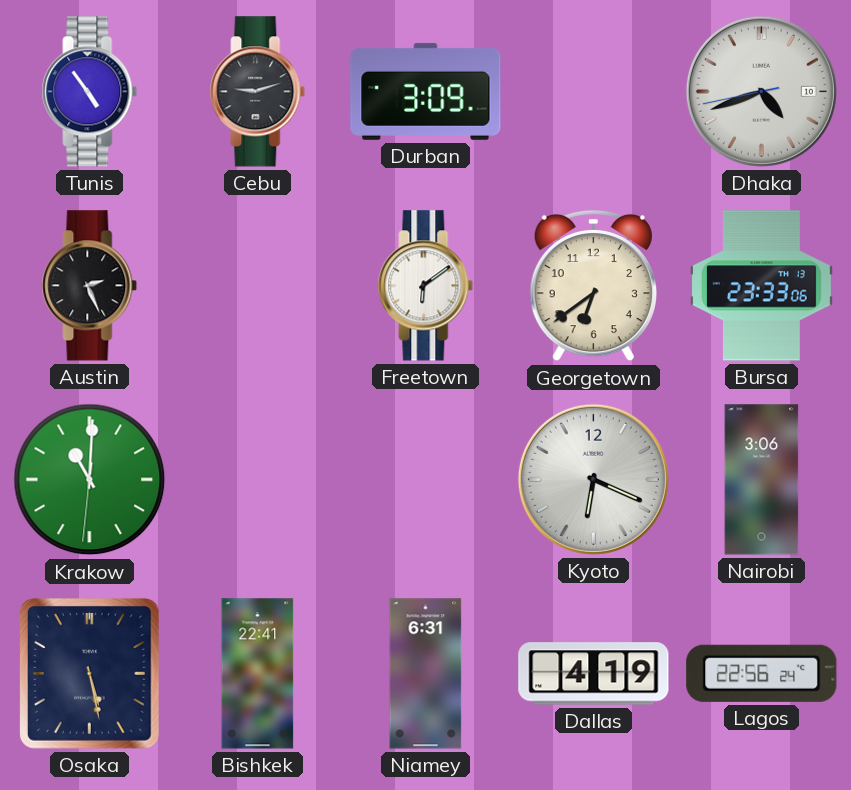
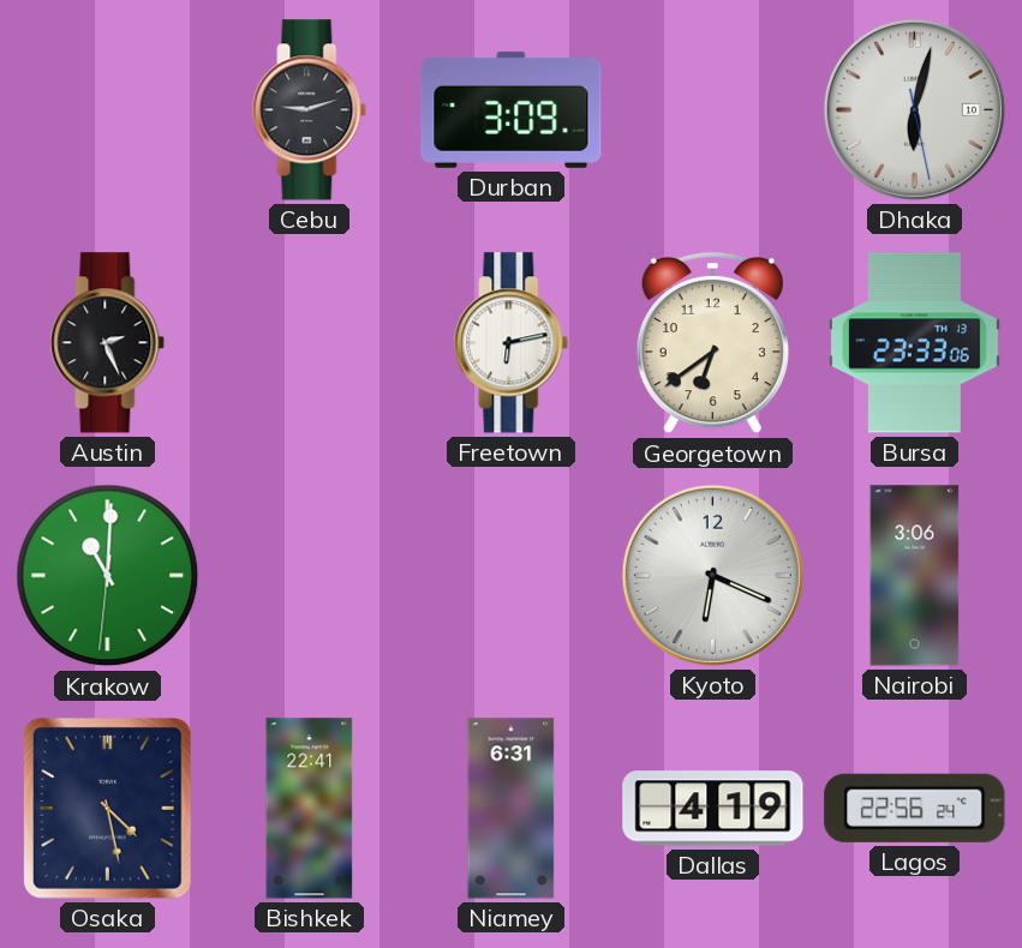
Tunis: 4:54 -> none
Dhaka: 4:41 -> 6:02
Freetown: 6:09 -> 6:13
Osaka: 5:28 -> 4:28
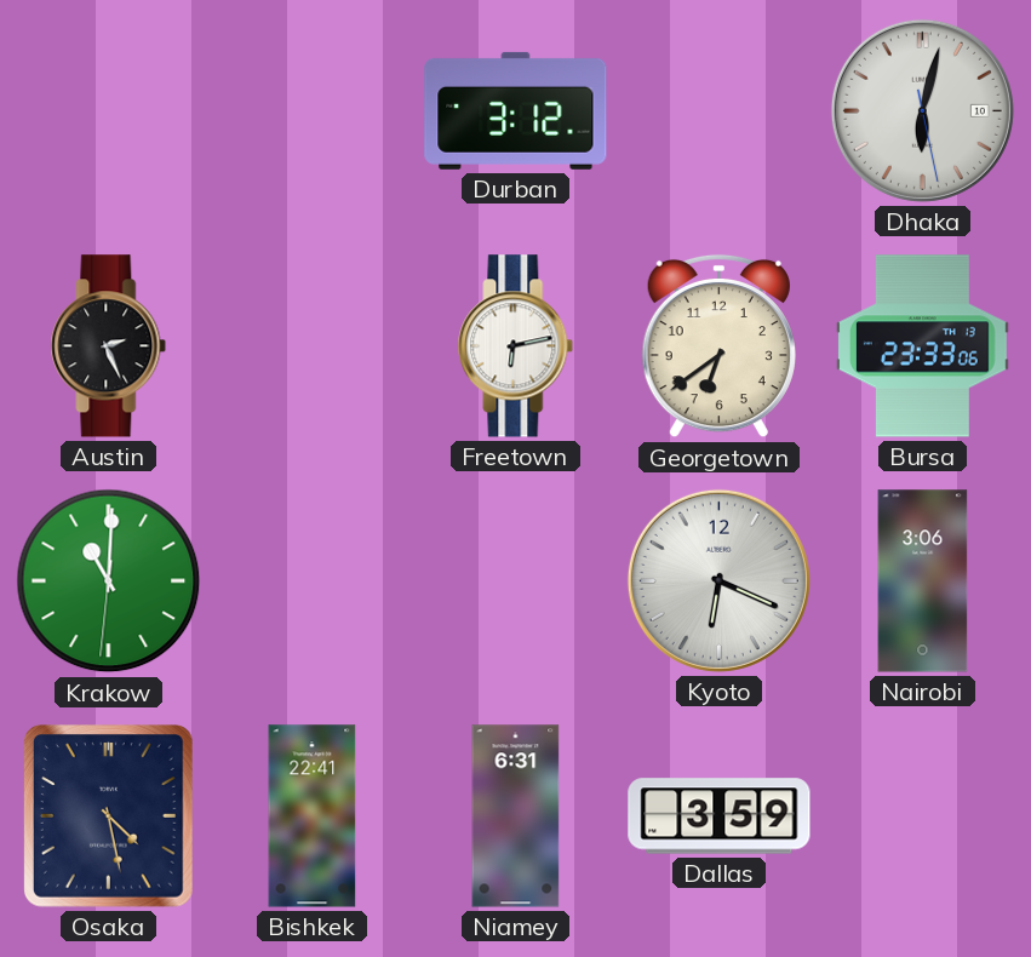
Cebu: 9:12 -> none
Durban: 3:09 -> 3:12
Dallas: 4:19 -> 3:59
Lagos: 22:56 -> none
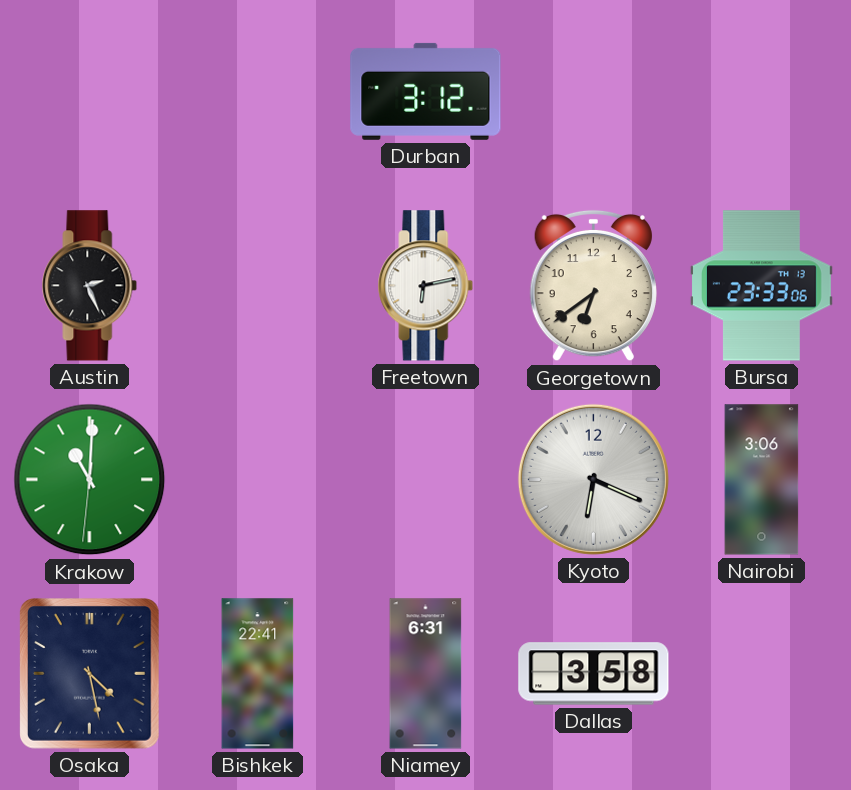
Dhaka: 6:02 -> none
Dallas: 3:59 -> 3:58
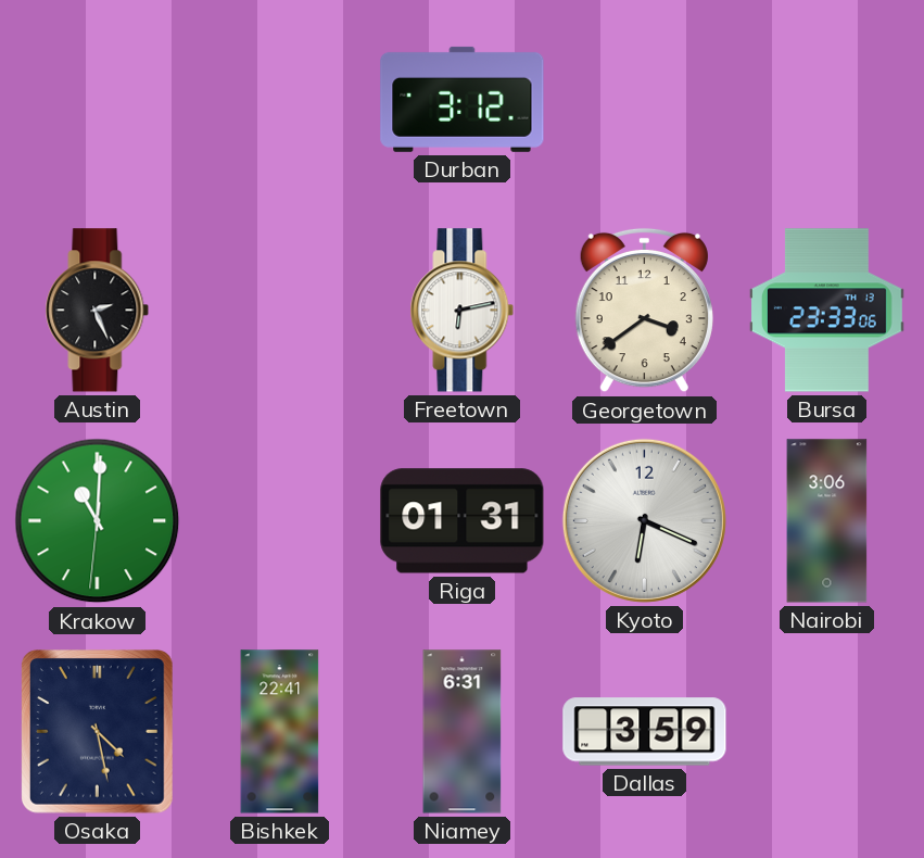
Georgetown: 6:39 -> 3:39
Riga: none -> 01:31
Dallas: 3:58 -> 3:59
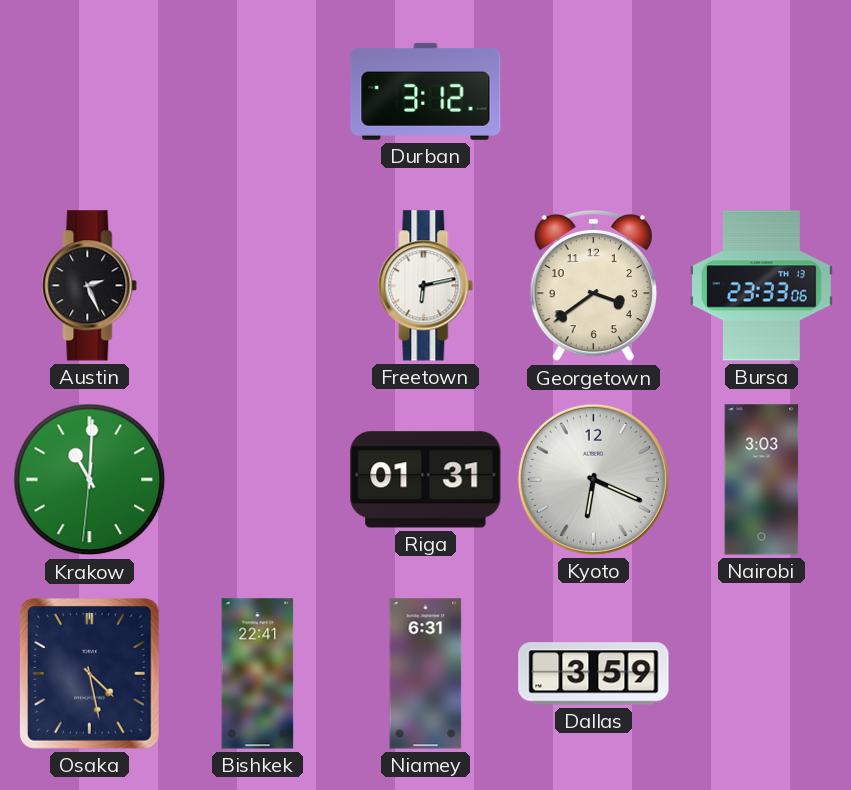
Nairobi: 3:06 -> 3:03
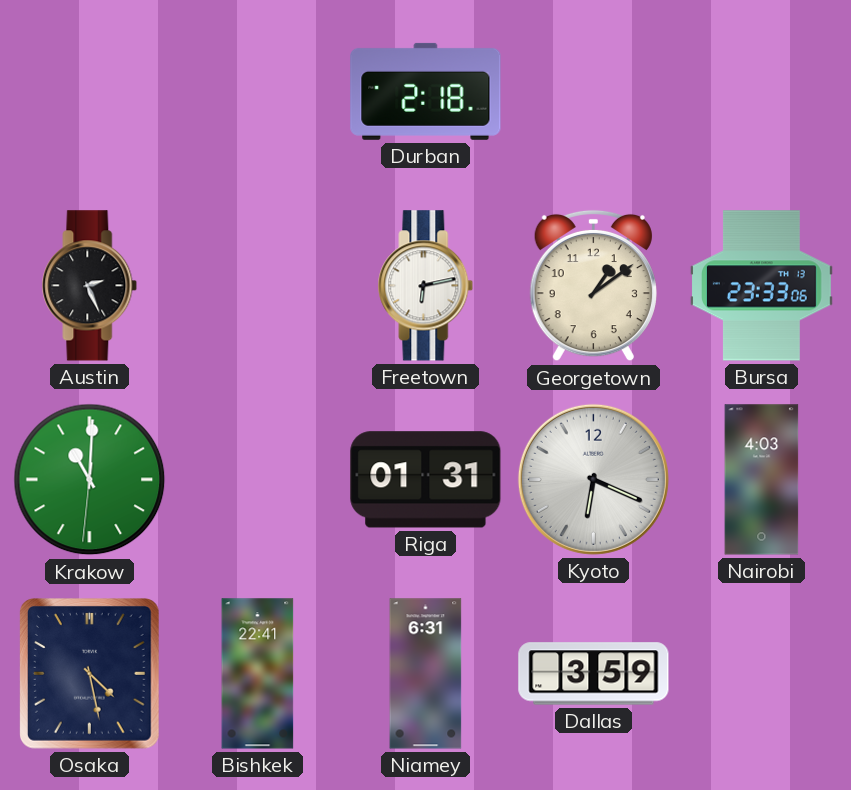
Durban: 3:12 -> 2:18
Georgetown: 3:39 -> 1:09
Nairobi: 3:03 -> 4:03
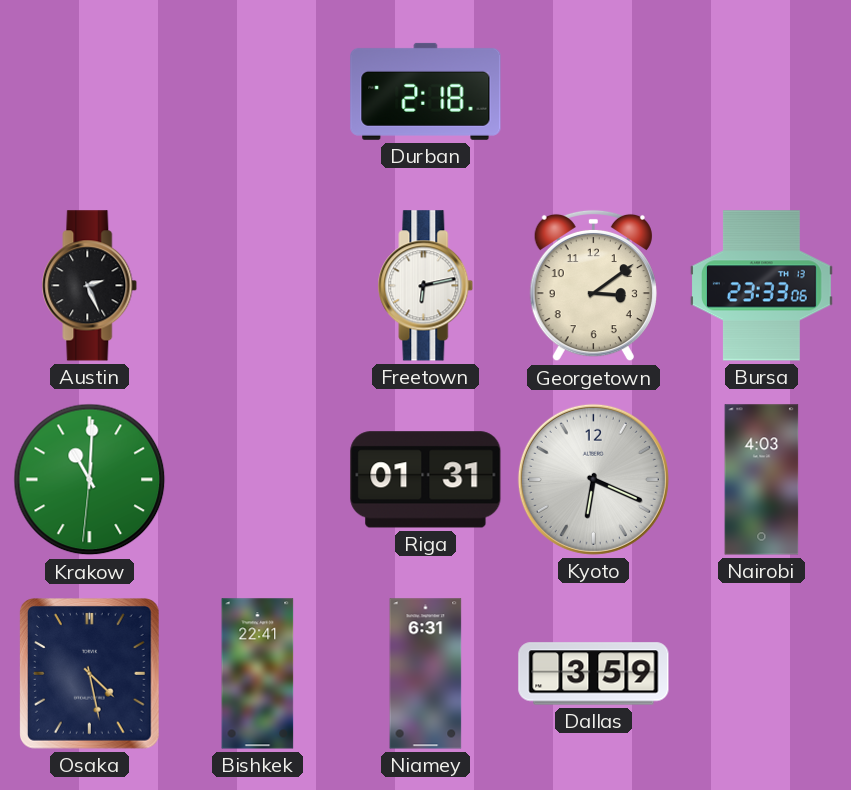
Georgetown: 1:09 -> 3:09
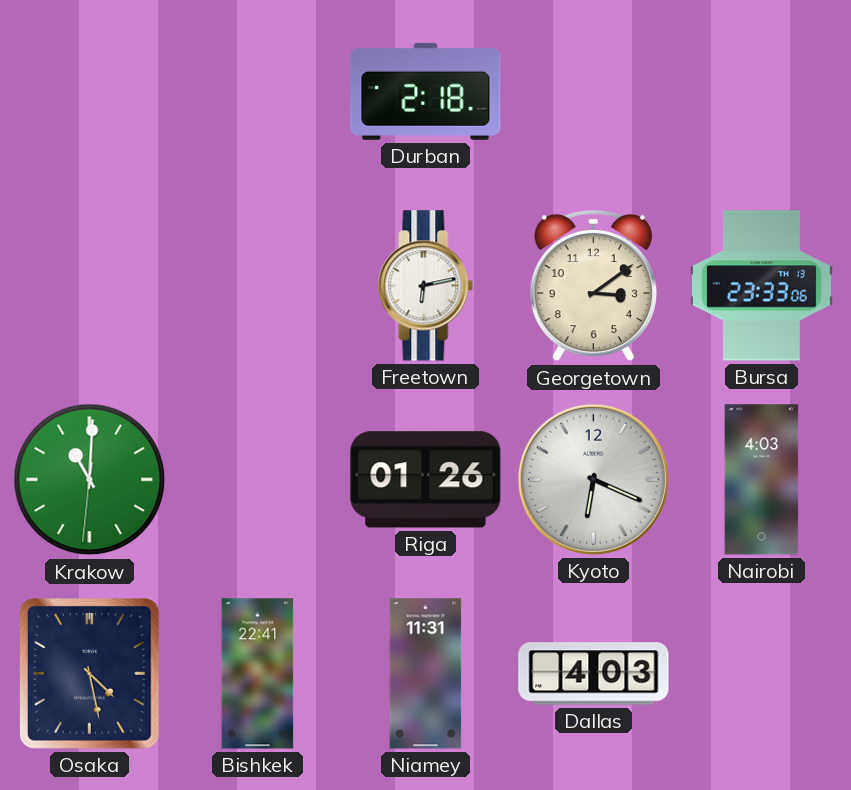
Austin: 2:26 -> none
Riga: 01:31 -> 01:26
Niamey: 6:31 -> 11:31
Dallas: 3:59 -> 4:03
